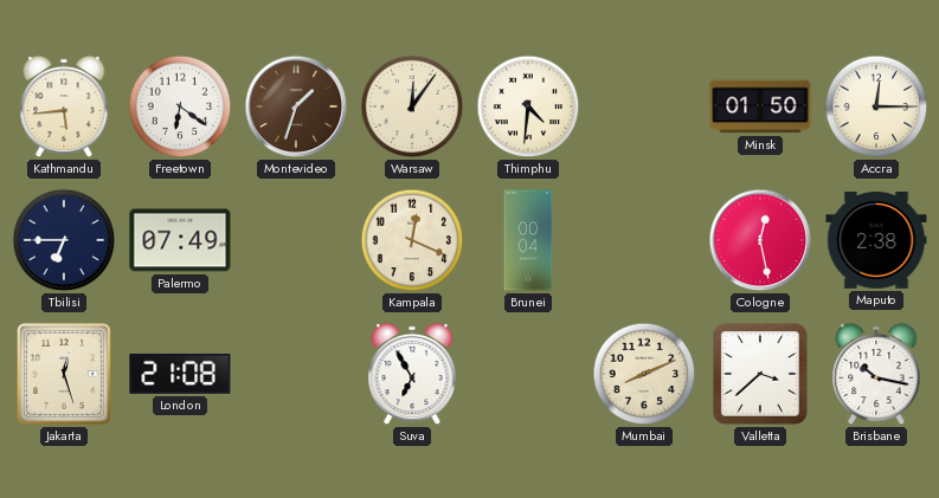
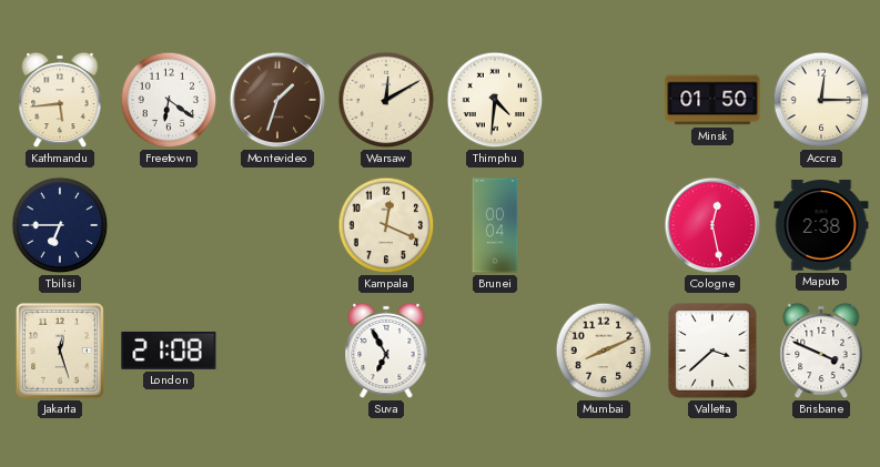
Warsaw: 12:06 -> 12:10
Palermo: 07:49 -> none
Brisbane: 10:17 -> 3:49
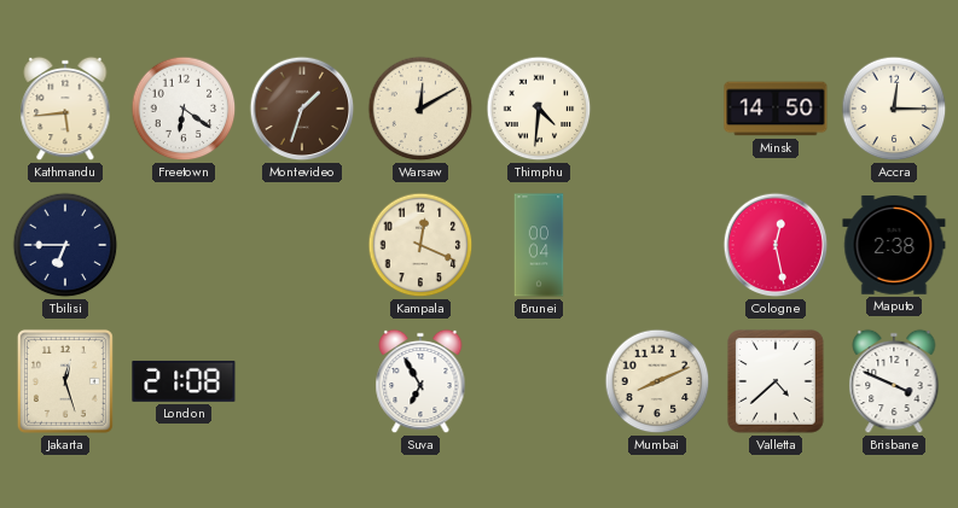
Minsk: 01:50 -> 14:50
Valletta: 3:38 -> 4:38
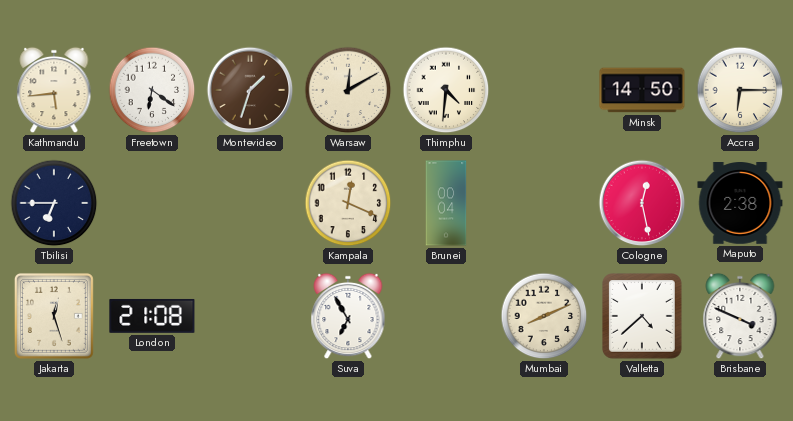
Accra: 12:15 -> 6:15
